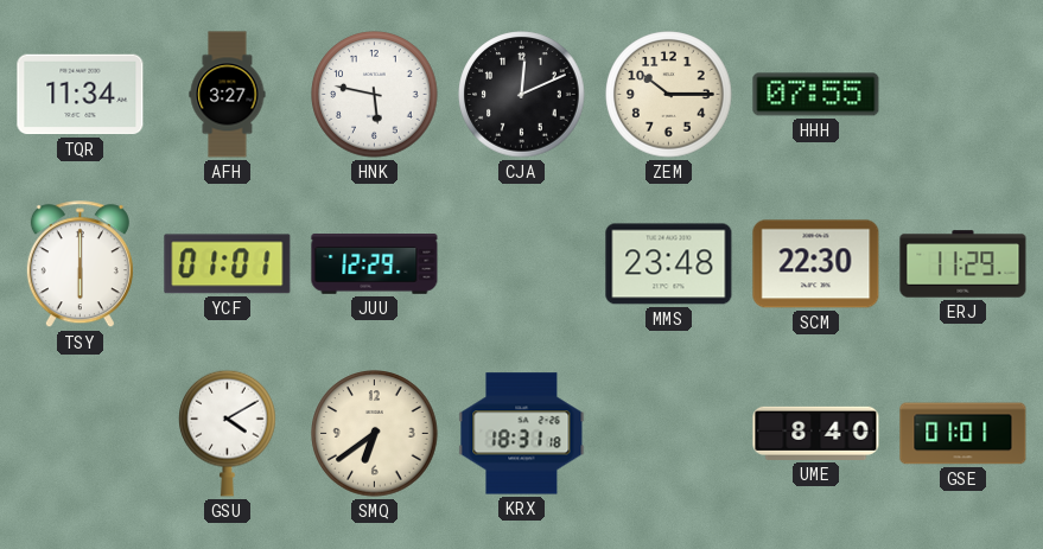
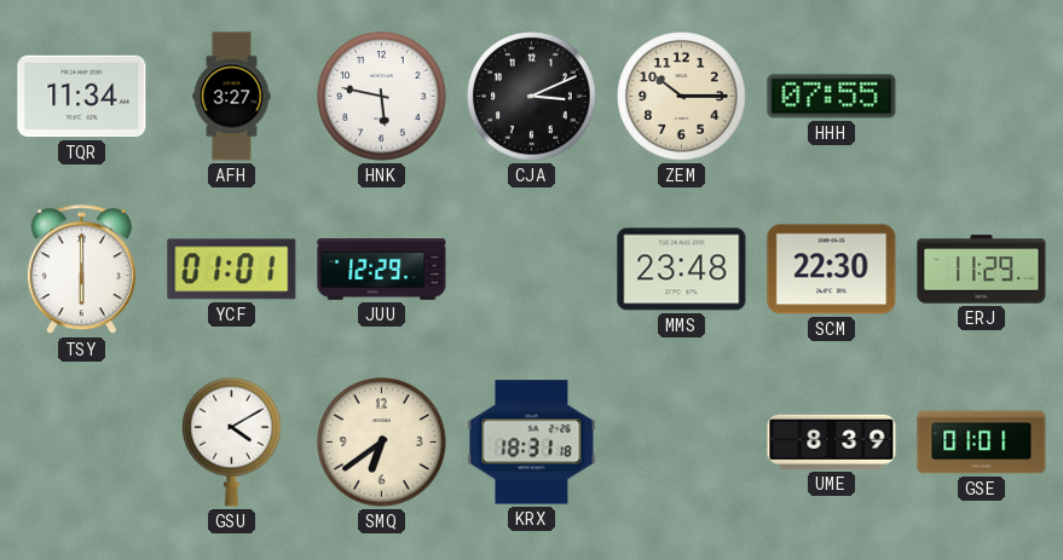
CJA: 12:11 -> 3:11
UME: 8:40 -> 8:39
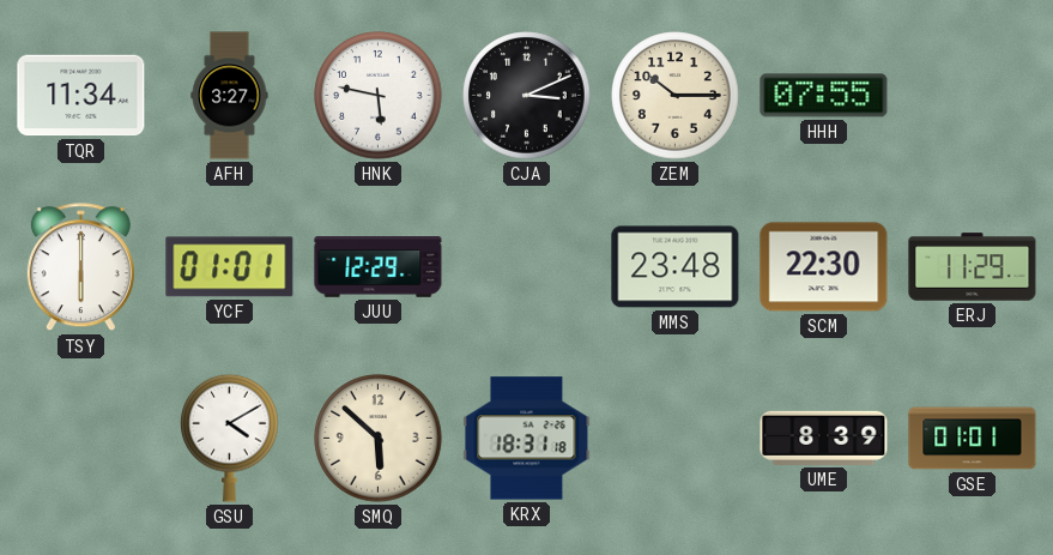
SMQ: 6:39 -> 5:52
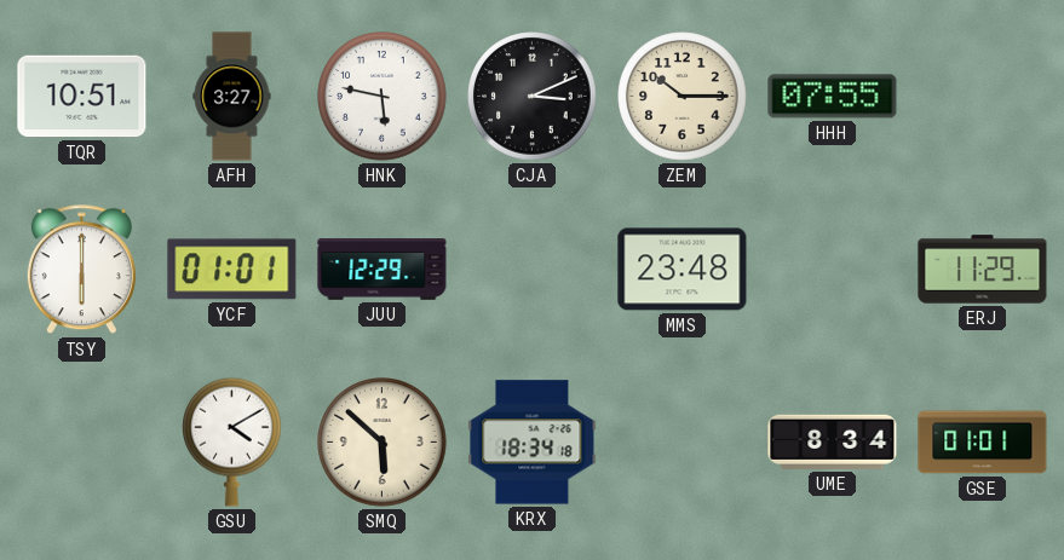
TQR: 11:34 -> 10:51
SCM: 22:30 -> none
KRX: 18:31 -> 18:34
UME: 8:39 -> 8:34
